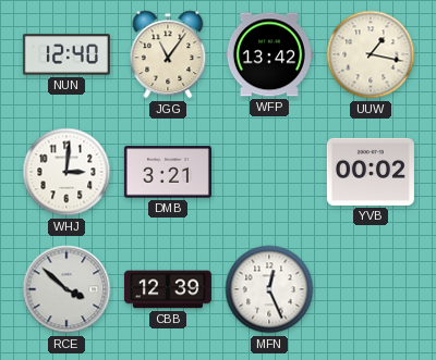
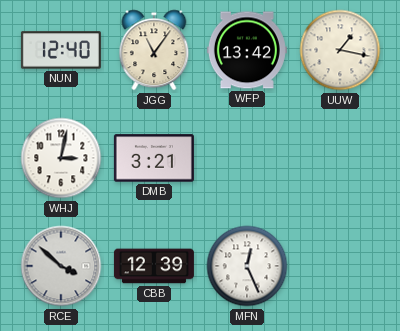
WHJ: 3:01 -> 3:02
YVB: 00:02 -> none
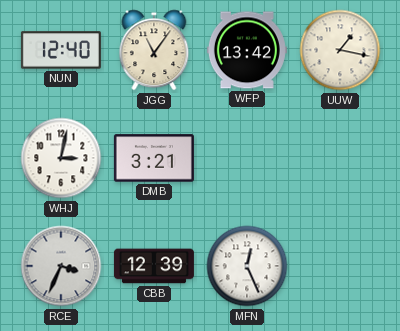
RCE: 3:52 -> 3:34
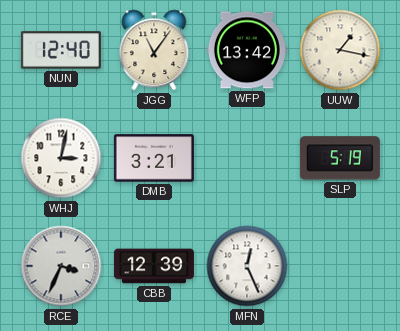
SLP: none -> 5:19
